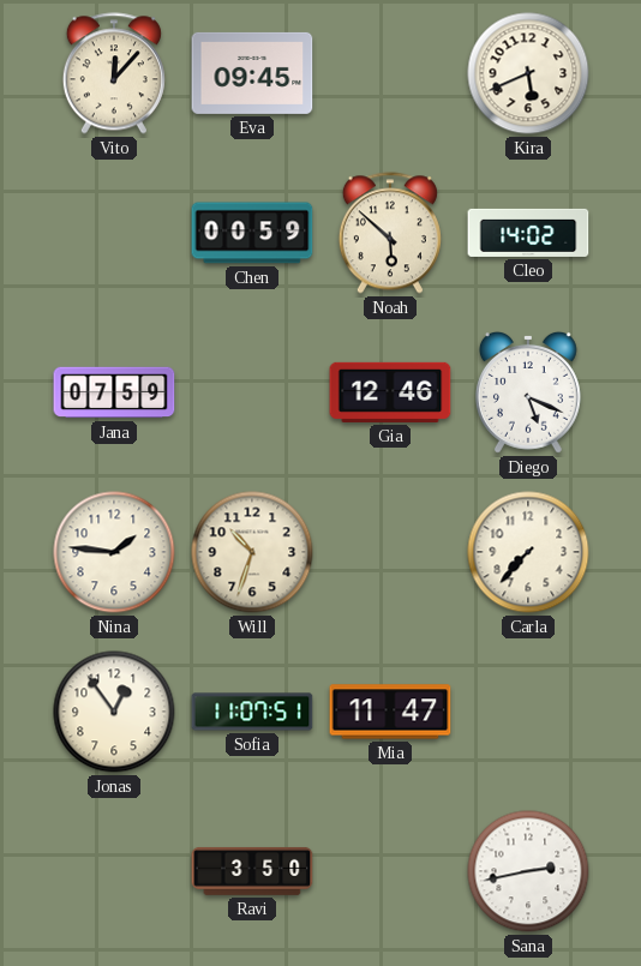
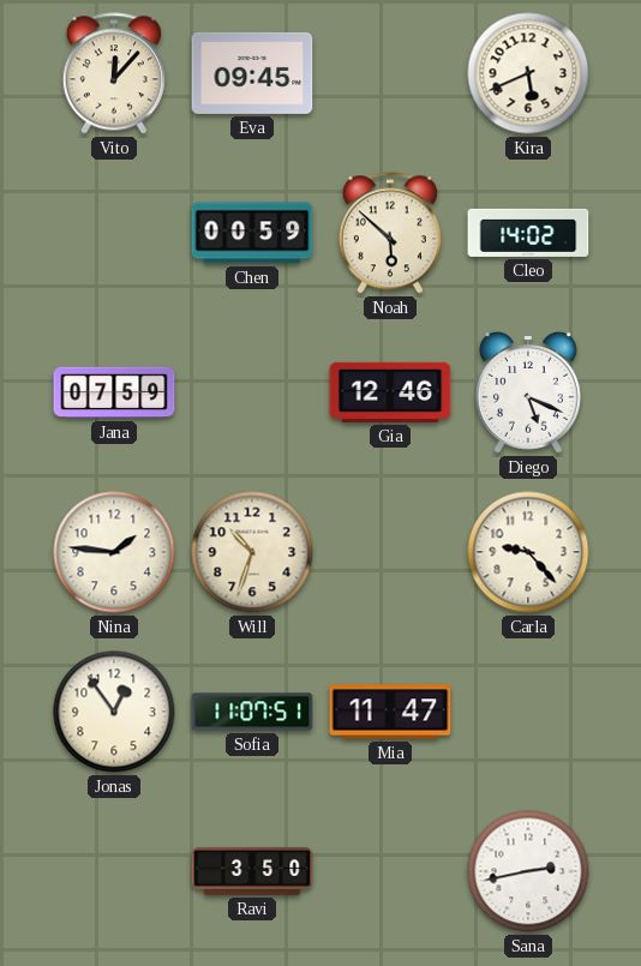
Carla: 7:37 -> 9:23
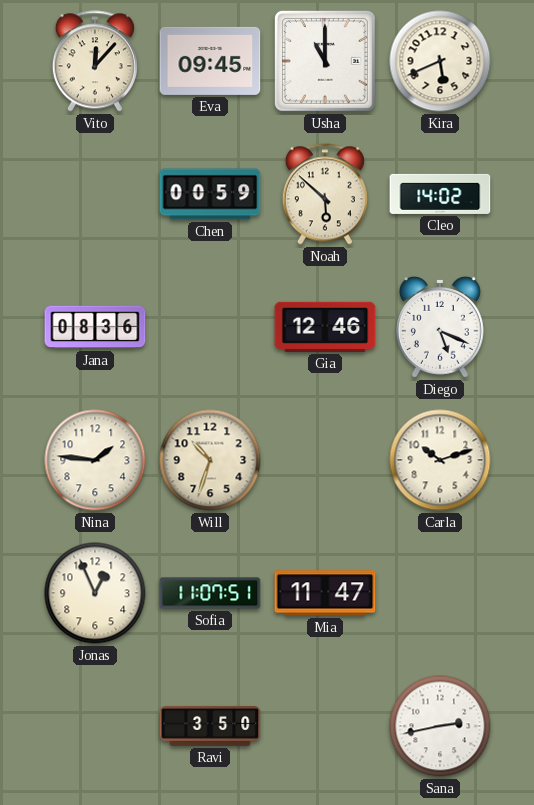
Usha: none -> 11:00
Jana: 07:59 -> 08:36
Carla: 9:23 -> 10:12
Jonas: 12:54 -> 12:56
